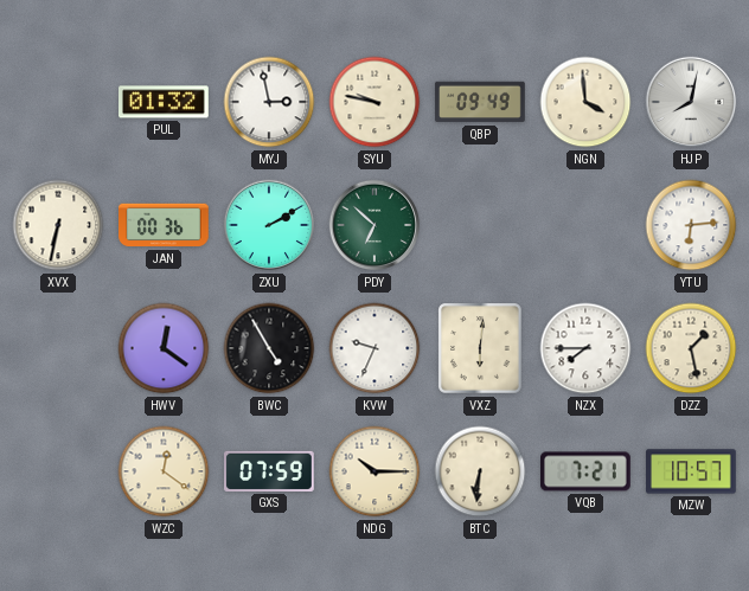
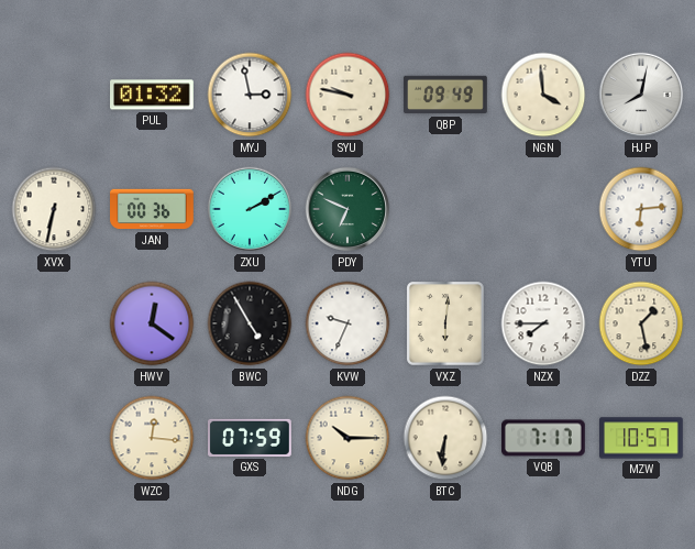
PDY: 6:52 -> 6:49
WZC: 12:21 -> 12:16
VQB: 7:21 -> 7:17
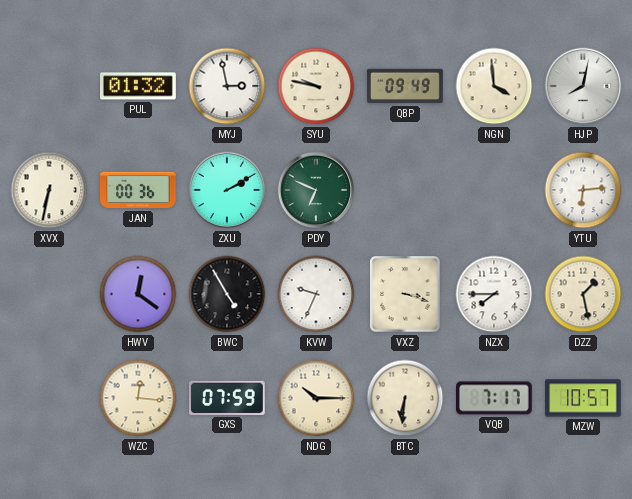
VXZ: 6:01 -> 3:18
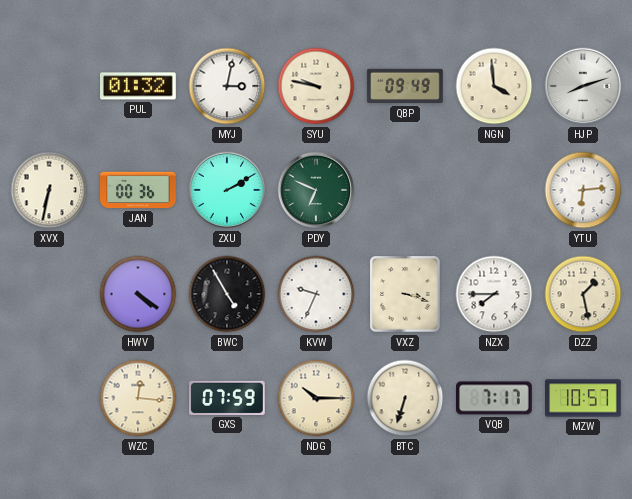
MYJ: 2:58 -> 3:02
HJP: 8:02 -> 8:12
HWV: 12:21 -> 4:21
BTC: 6:31 -> 6:33
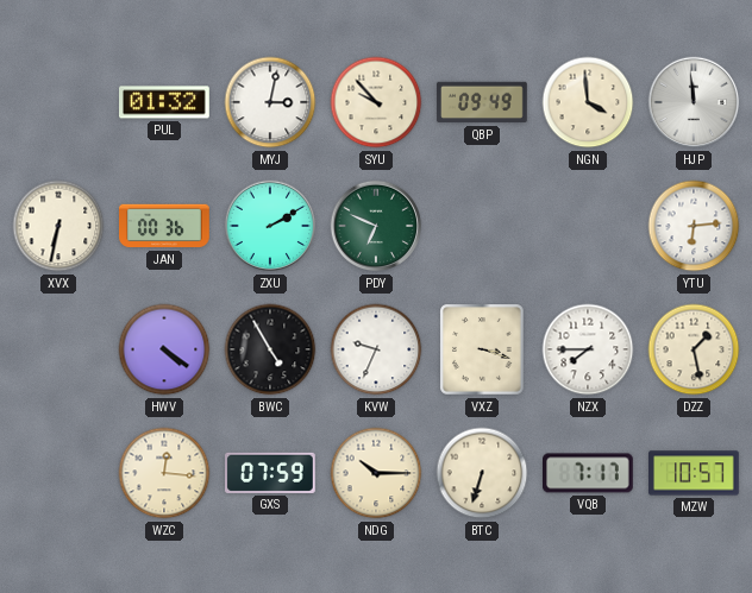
SYU: 9:47 -> 9:53
HJP: 8:12 -> 11:59
